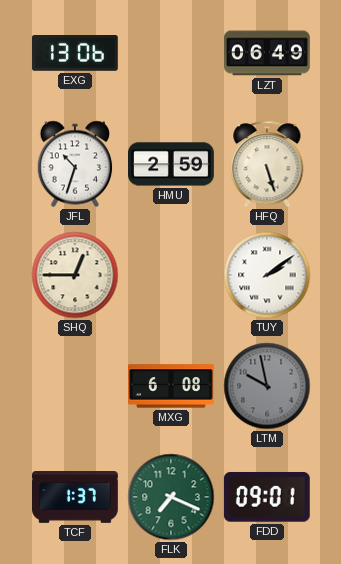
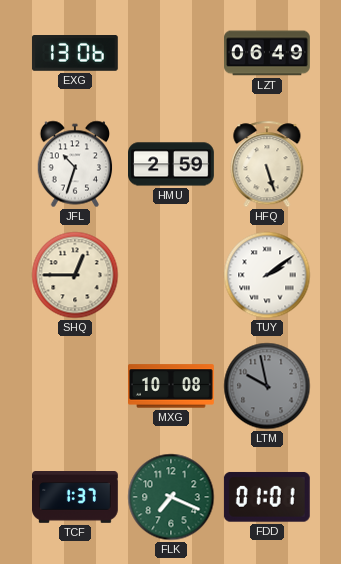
MXG: 6:08 -> 10:08
FDD: 09:01 -> 01:01
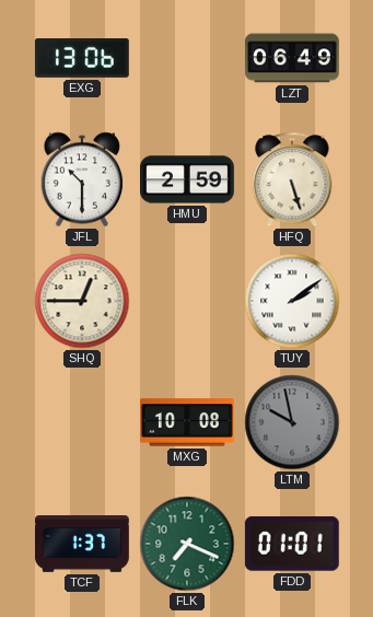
JFL: 10:33 -> 10:30
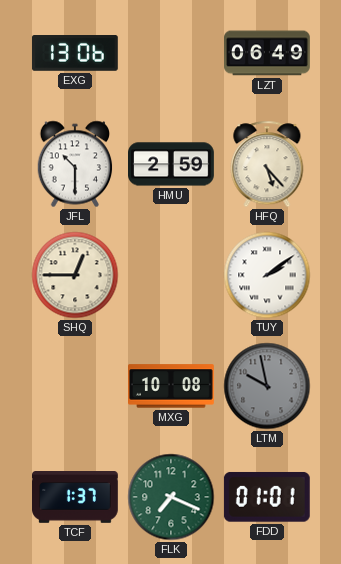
HFQ: 5:27 -> 5:23
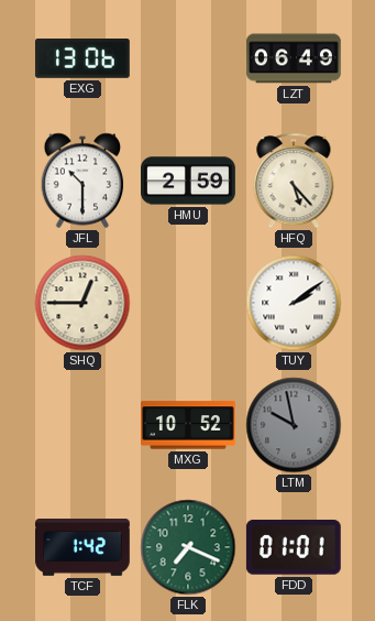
MXG: 10:08 -> 10:52
TCF: 1:37 -> 1:42
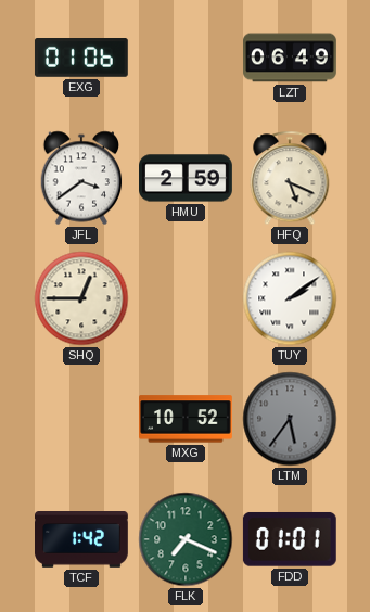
EXG: 13:06 -> 01:06
JFL: 10:30 -> 3:39
HFQ: 5:23 -> 5:19
LTM: 9:58 -> 5:36
